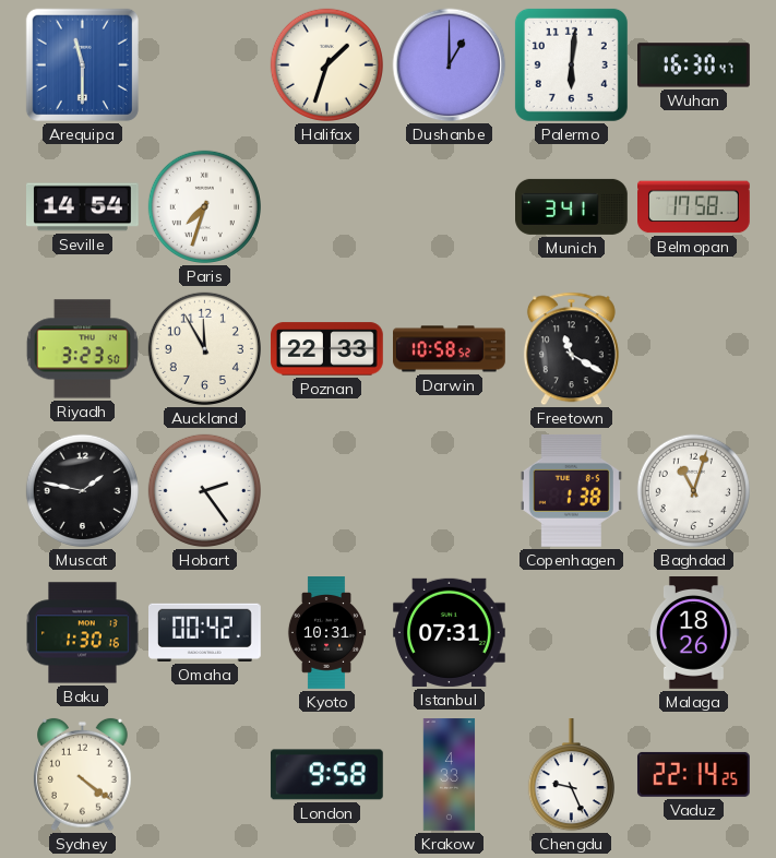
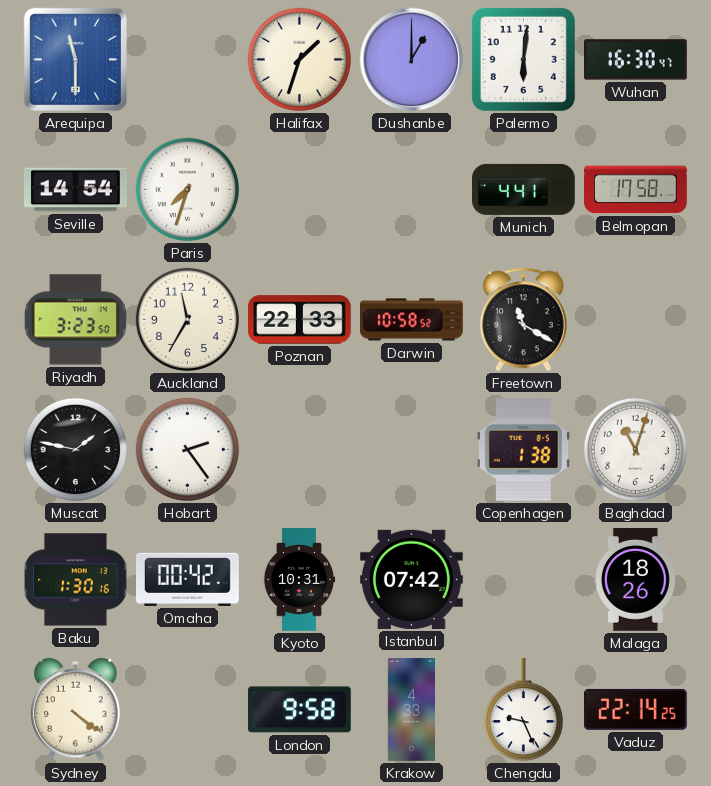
Munich: 3:41 -> 4:41
Auckland: 11:55 -> 11:35
Istanbul: 07:31 -> 07:42
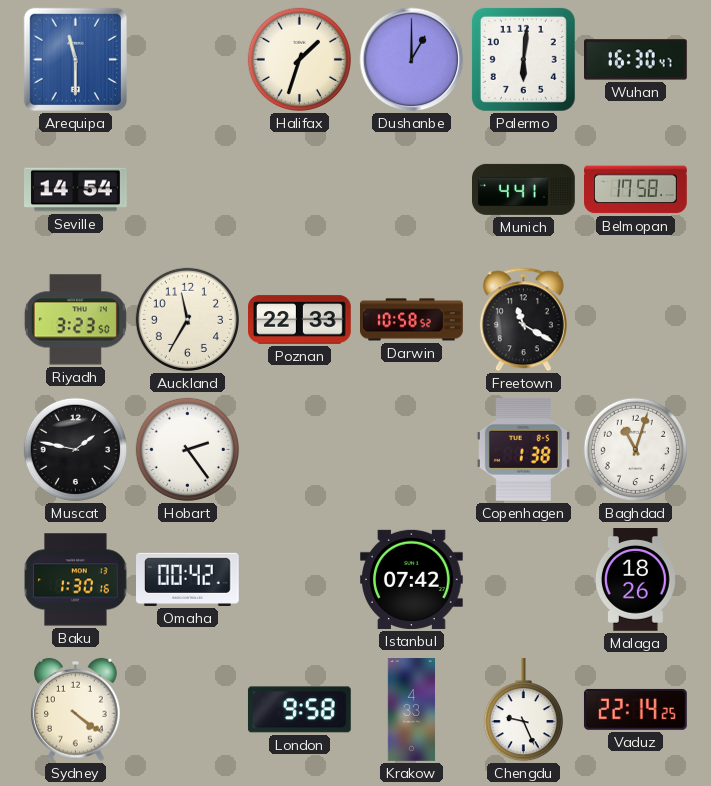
Paris: 7:33 -> none
Kyoto: 10:31 -> none
